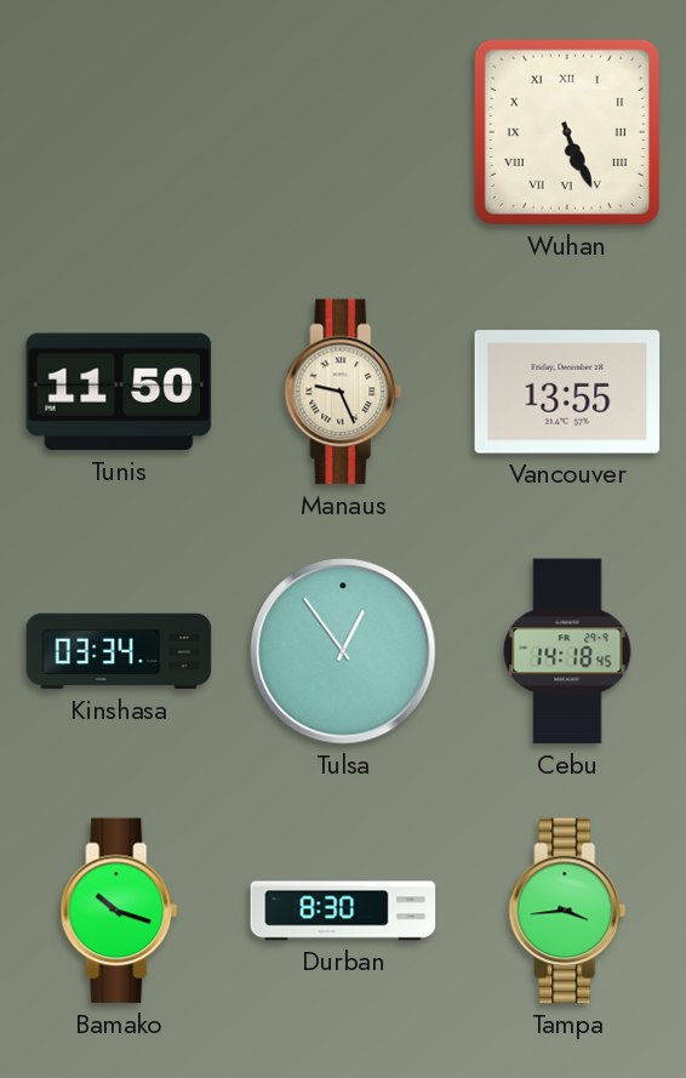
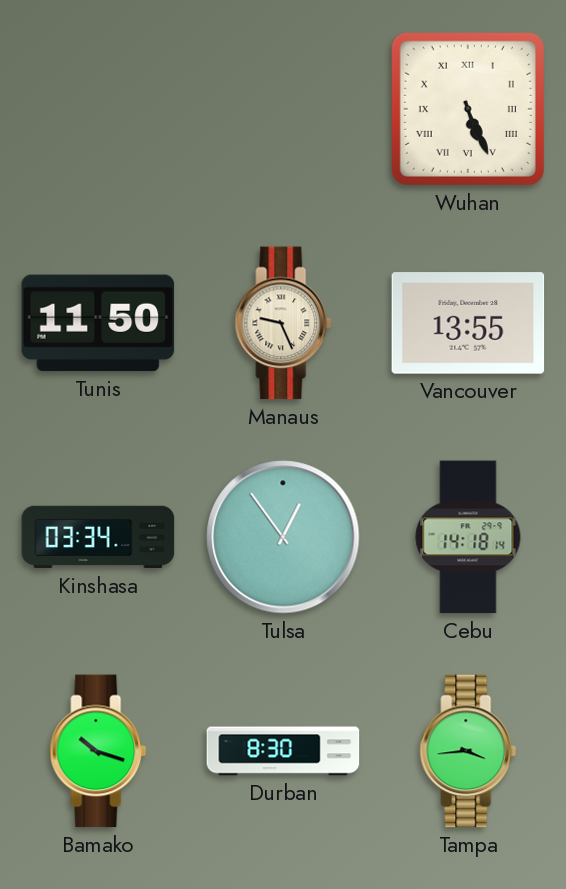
Cebu: 14:18:45 -> 14:18:14
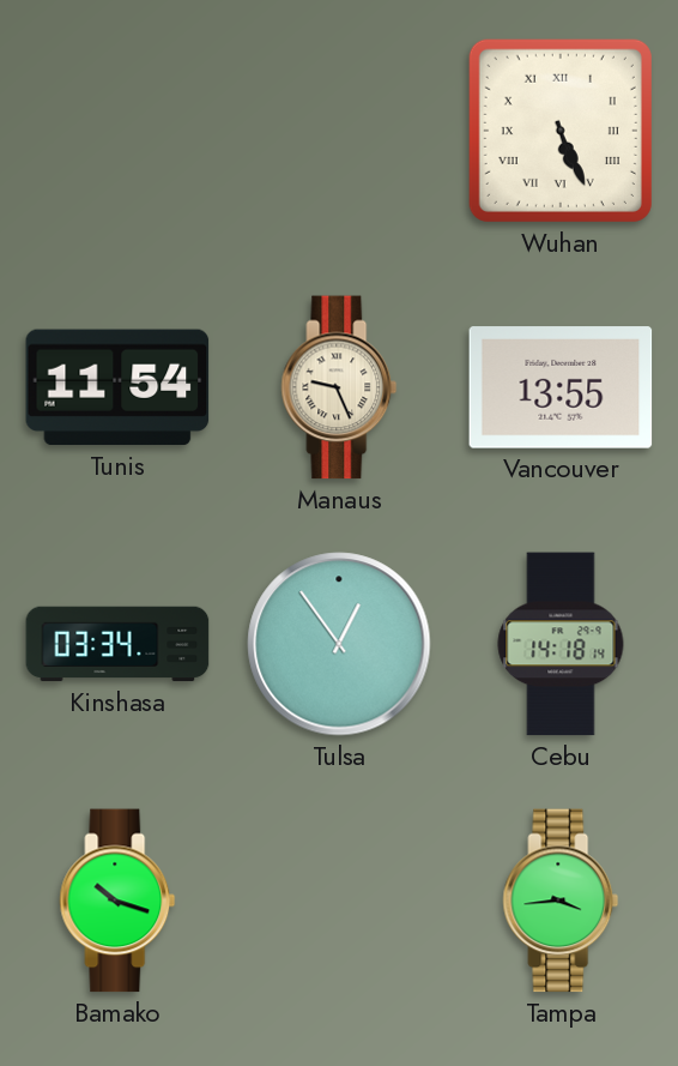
Tunis: 11:50 -> 11:54
Durban: 8:30 -> none
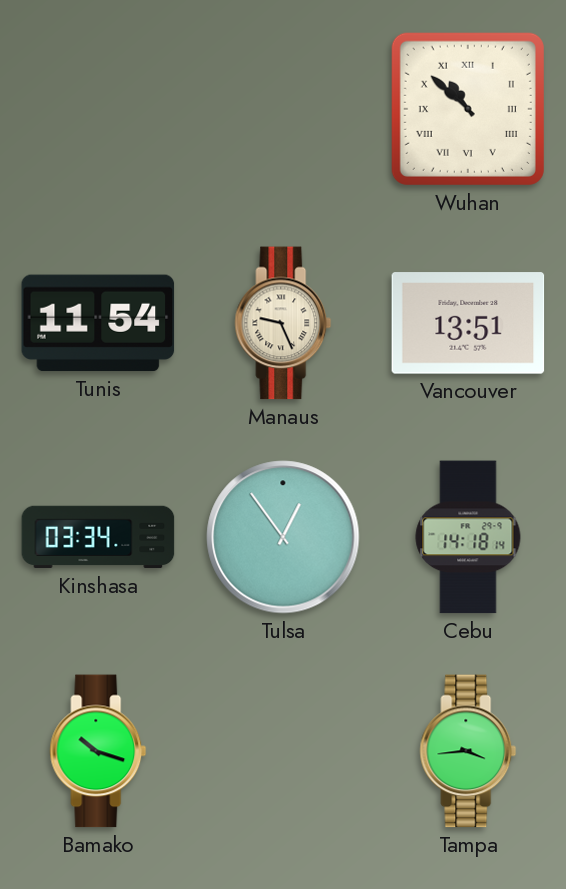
Wuhan: 5:26 -> 10:52
Vancouver: 13:55 -> 13:51
